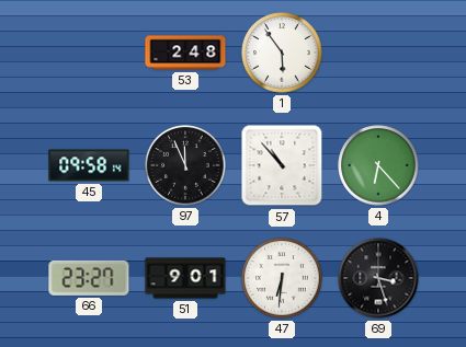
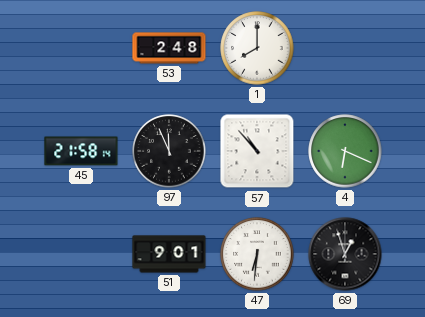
1: 5:54 -> 8:00
45: 09:58 -> 21:58
4: 6:23 -> 6:19
66: 23:27 -> none
69: 3:27 -> 12:57
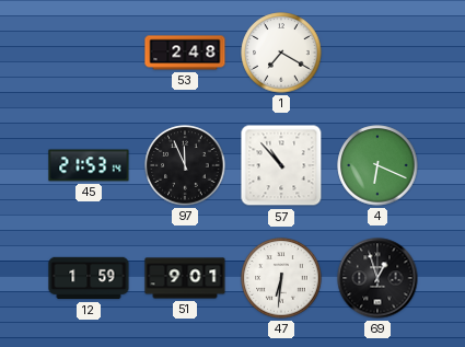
1: 8:00 -> 7:20
45: 21:58 -> 21:53
12: none -> 1:59
